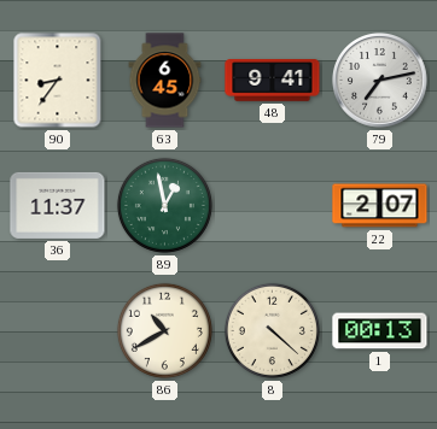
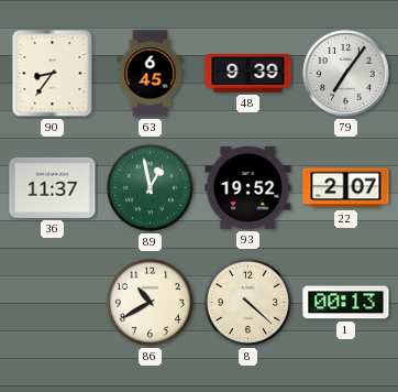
48: 9:41 -> 9:39
79: 7:13 -> 7:06
93: none -> 19:52
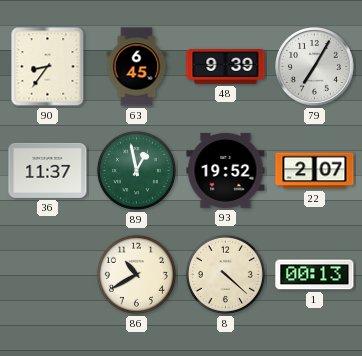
79: 7:06 -> 7:05
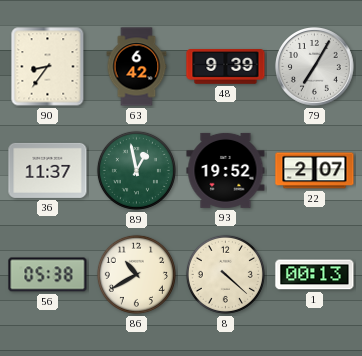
63: 6:45 -> 6:42
56: none -> 05:38
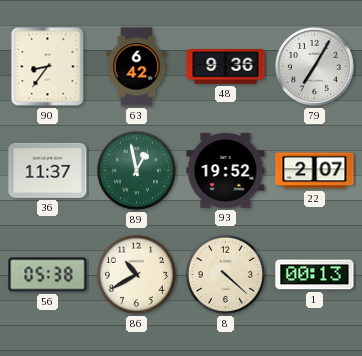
48: 9:39 -> 9:36
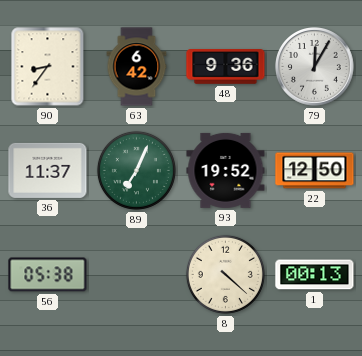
79: 7:05 -> 12:05
89: 12:58 -> 7:04
22: 2:07 -> 12:50
86: 10:40 -> none
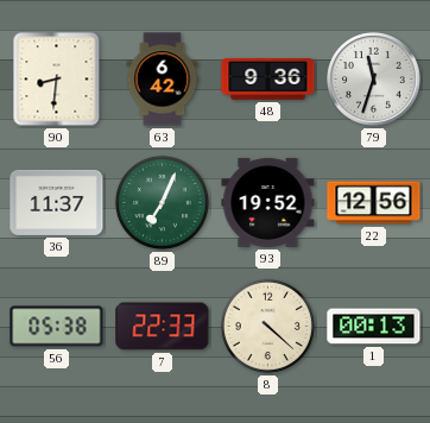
90: 8:36 -> 8:31
79: 12:05 -> 11:33
22: 12:50 -> 12:56
7: none -> 22:33
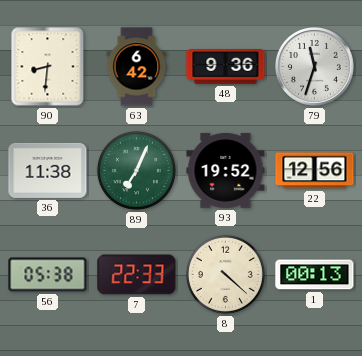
36: 11:37 -> 11:38
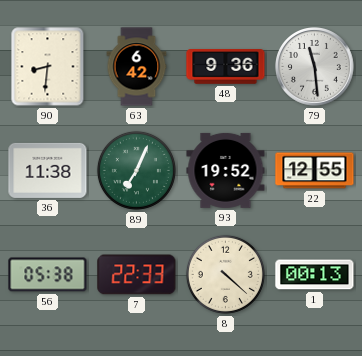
79: 11:33 -> 11:29
22: 12:56 -> 12:55
